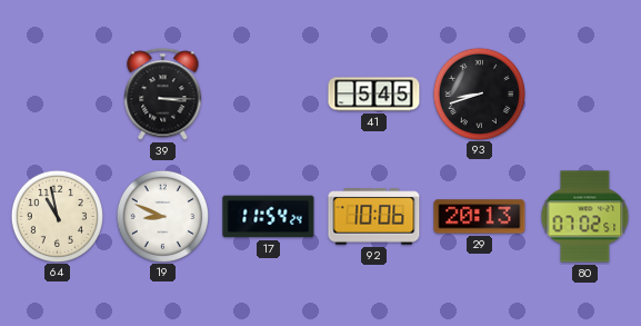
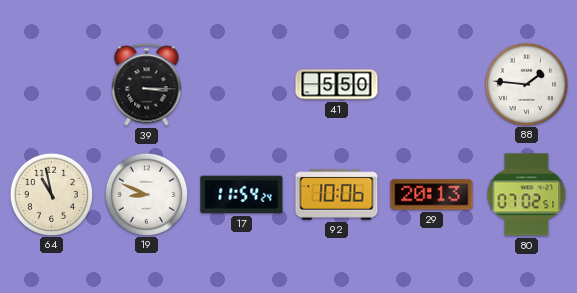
41: 5:45 -> 5:50
93: 8:42 -> none
88: none -> 1:46
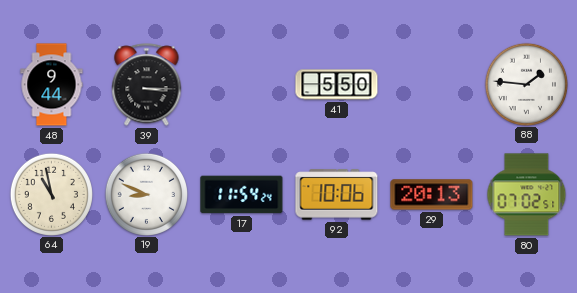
48: none -> 9:44
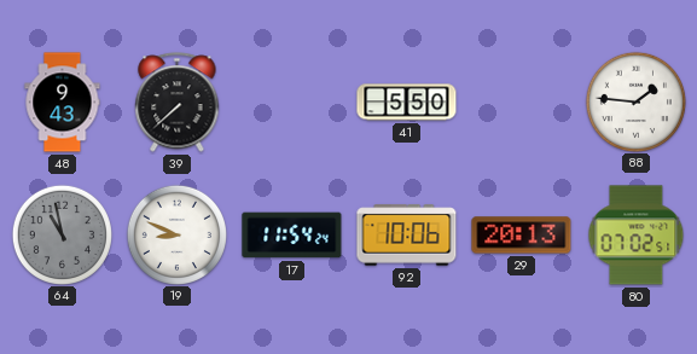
48: 9:44 -> 9:43
39: 3:15 -> 7:38
64 dial: cream -> grey
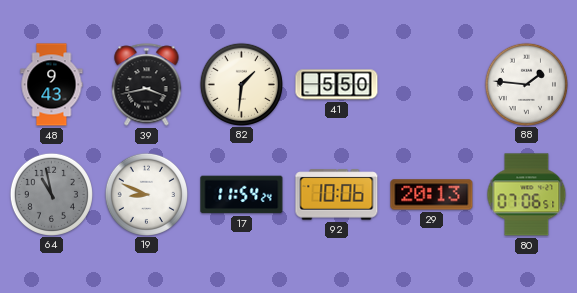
39: 7:38 -> 3:43
82: none -> 1:31
80: 07:02 -> 07:06
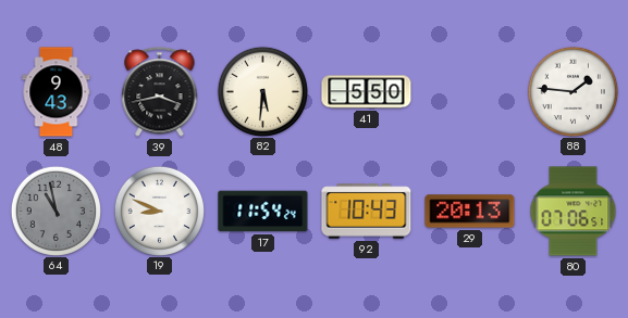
82: 1:31 -> 5:31
92: 10:06 -> 10:43
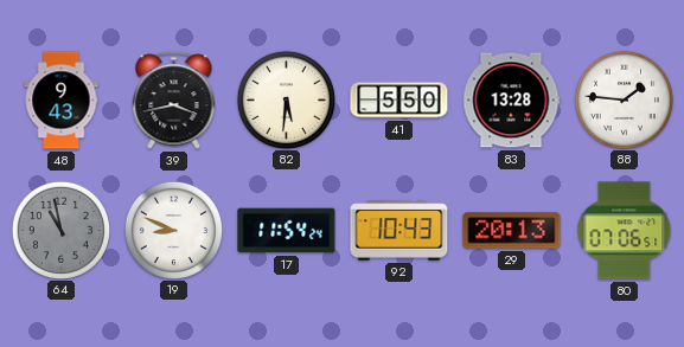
83: none -> 13:28
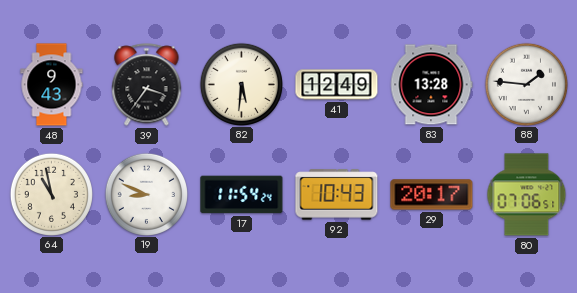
39: 3:43 -> 3:36
41: 5:50 -> 12:49
64 dial: grey -> cream
29: 20:13 -> 20:17
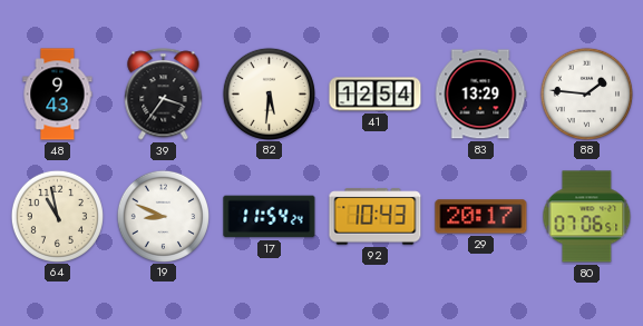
41: 12:49 -> 12:54
83: 13:28 -> 13:29
